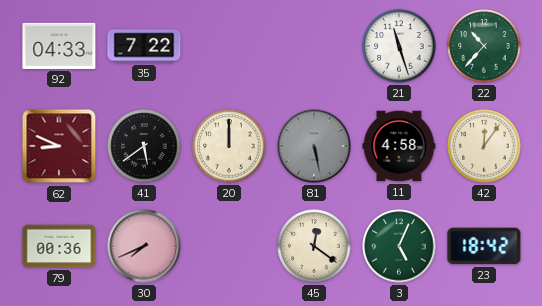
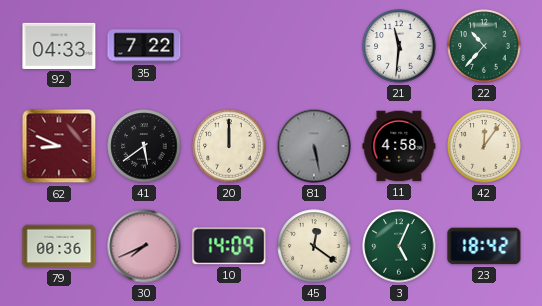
21: 11:27 -> 11:31
10: none -> 14:09
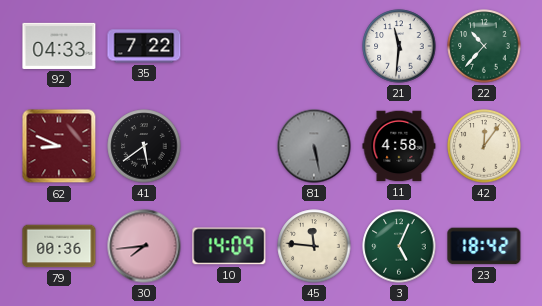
20: 12:00 -> none
30: 7:41 -> 7:44
45: 12:21 -> 11:46
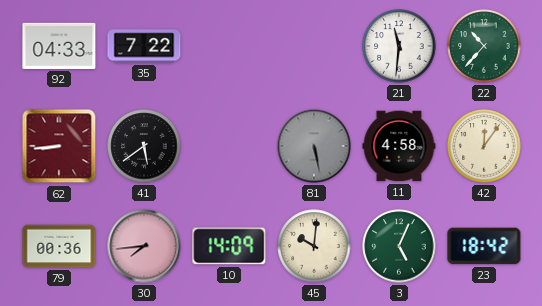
62: 8:49 -> 8:44
45: 11:46 -> 10:01
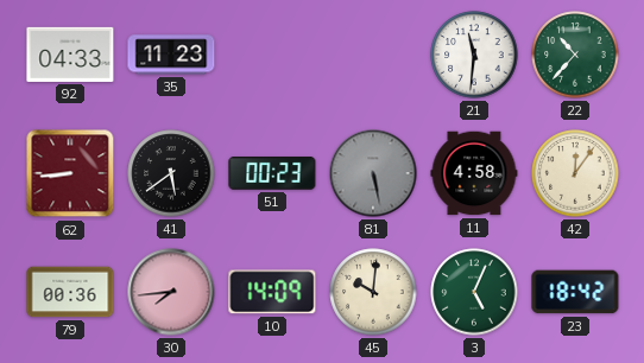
35: 7:22 -> 11:23
51: none -> 00:23
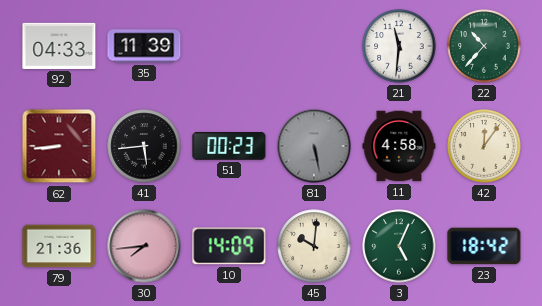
35: 11:23 -> 11:39
41: 5:39 -> 5:44
79: 00:36 -> 21:36
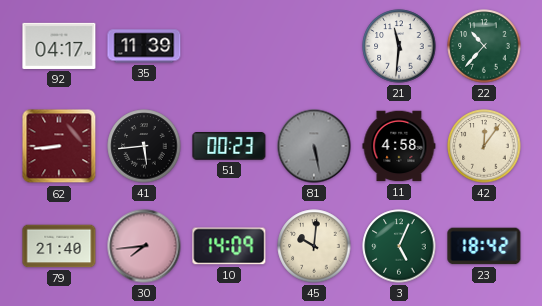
92: 04:33 -> 04:17
79: 21:36 -> 21:40
